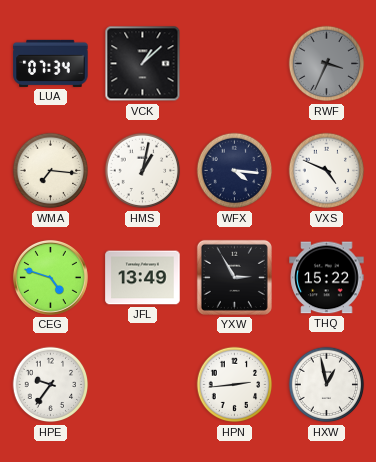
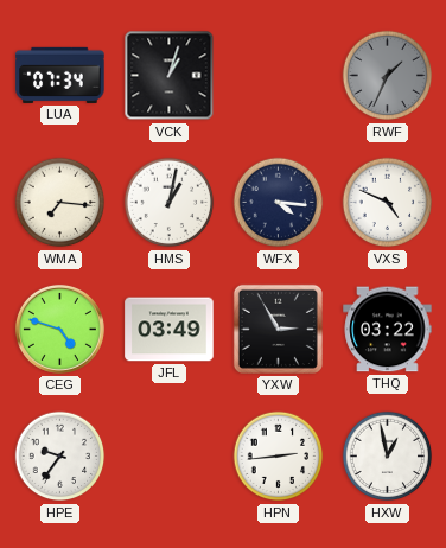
VCK: 1:08 -> 1:03
RWF: 3:34 -> 1:34
JFL: 13:49 -> 03:49
THQ: 15:22 -> 03:22
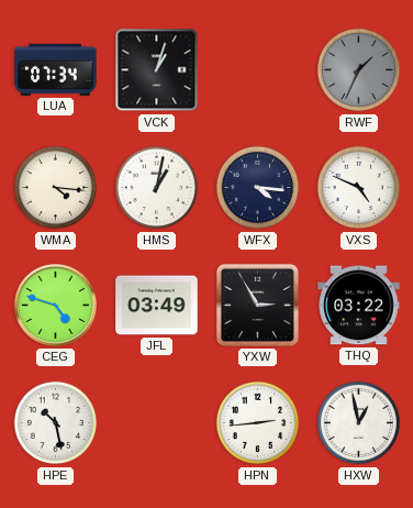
WMA: 7:16 -> 4:16
HPE: 9:36 -> 10:28
